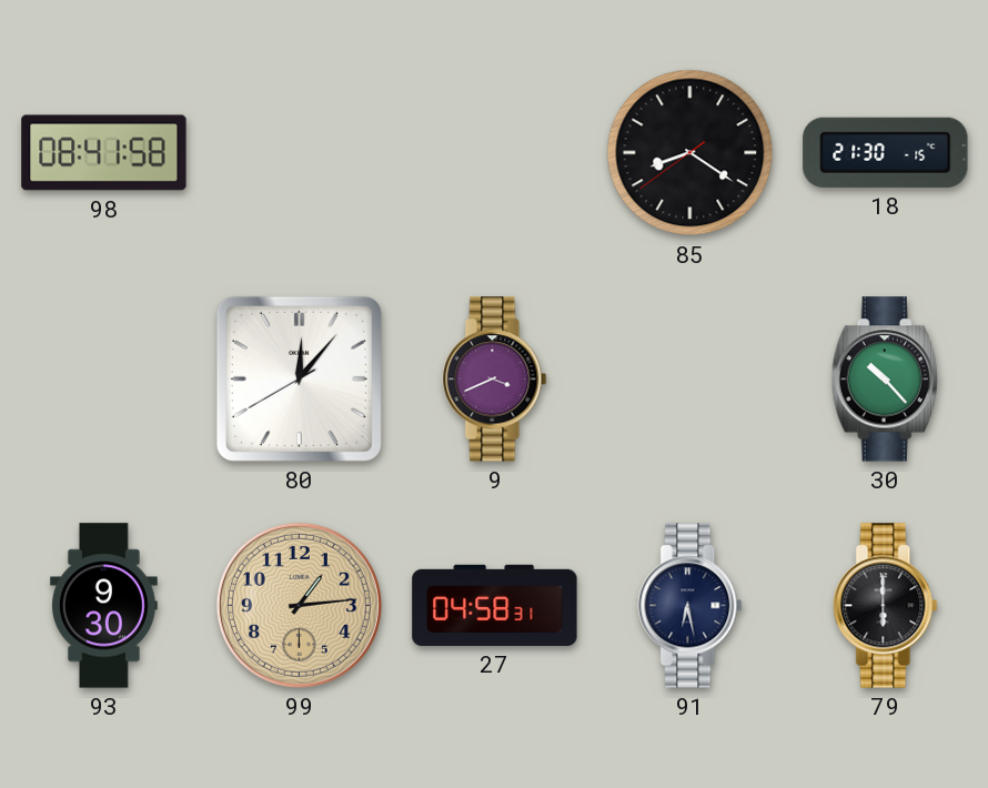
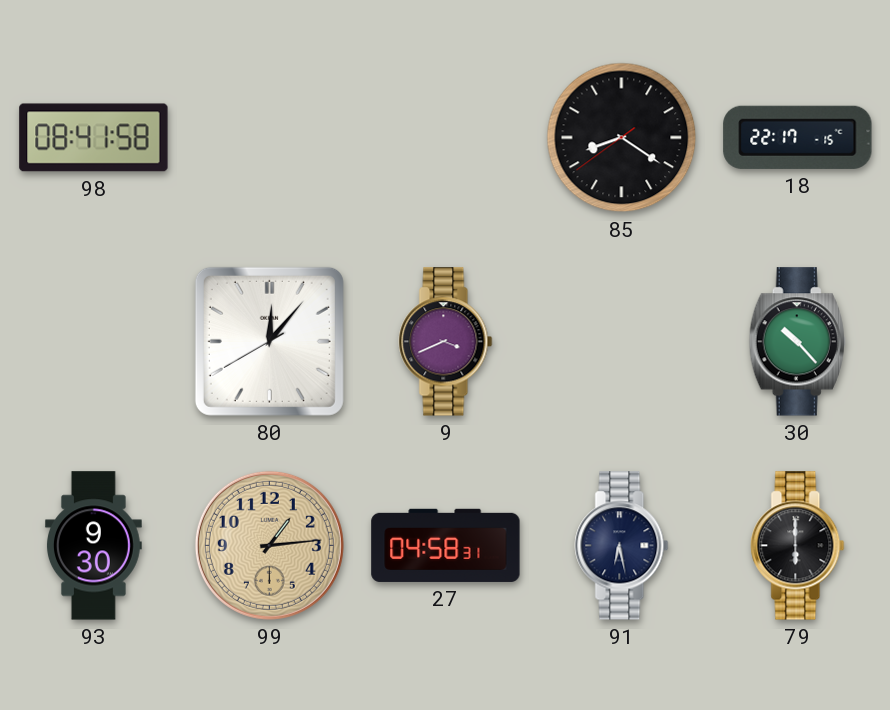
18: 21:30 -> 22:17
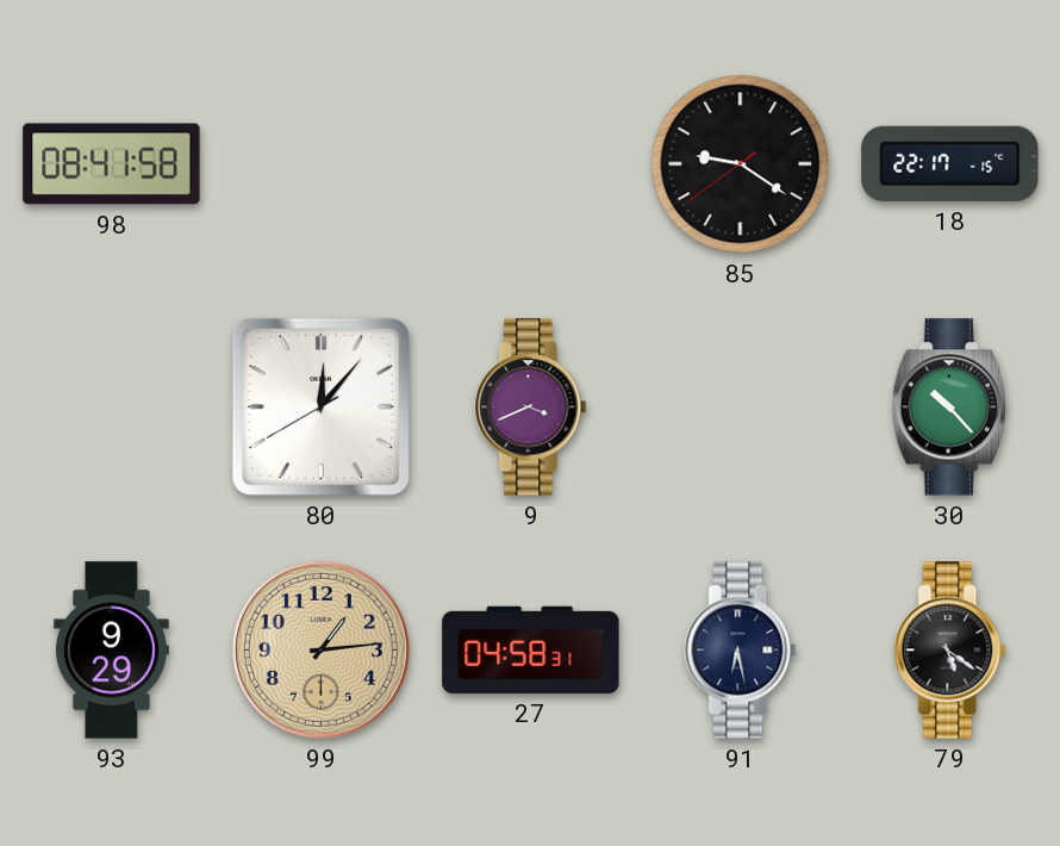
85: 8:20 -> 9:20
93: 9:30 -> 9:29
79: 6:00 -> 5:21
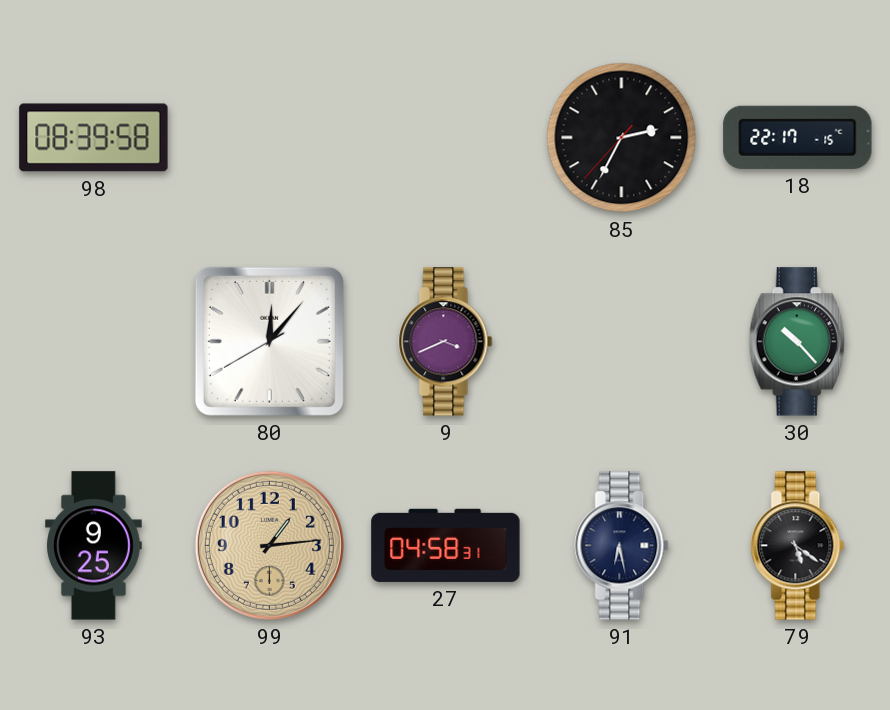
98: 08:41 -> 08:39
85: 9:20 -> 2:34
93: 9:29 -> 9:25
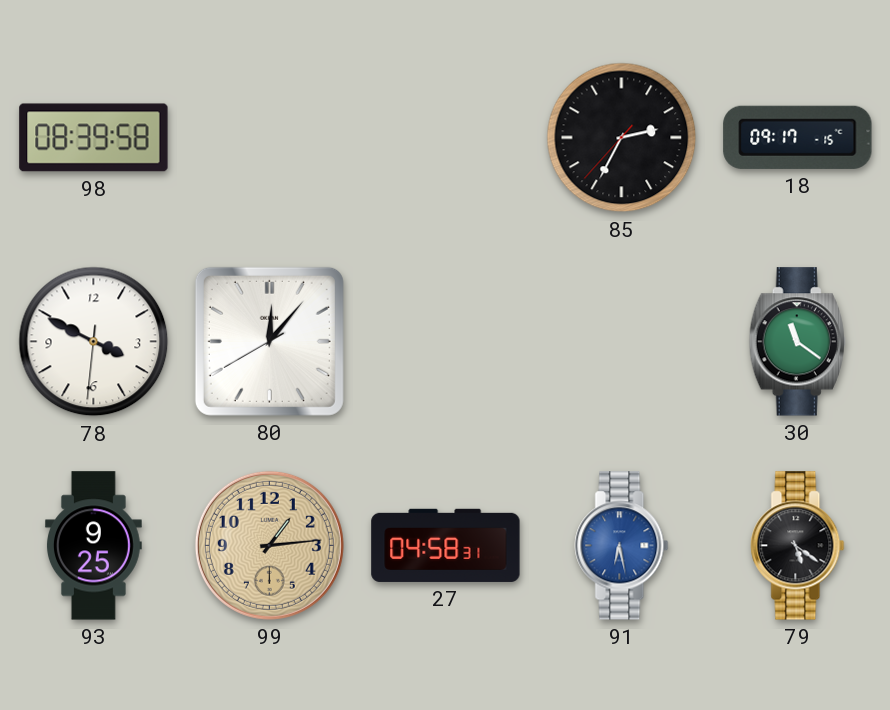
18: 22:17 -> 09:17
78: none -> 3:49
9: 3:41 -> none
30: 10:23 -> 11:21
91 dial: navy -> blue
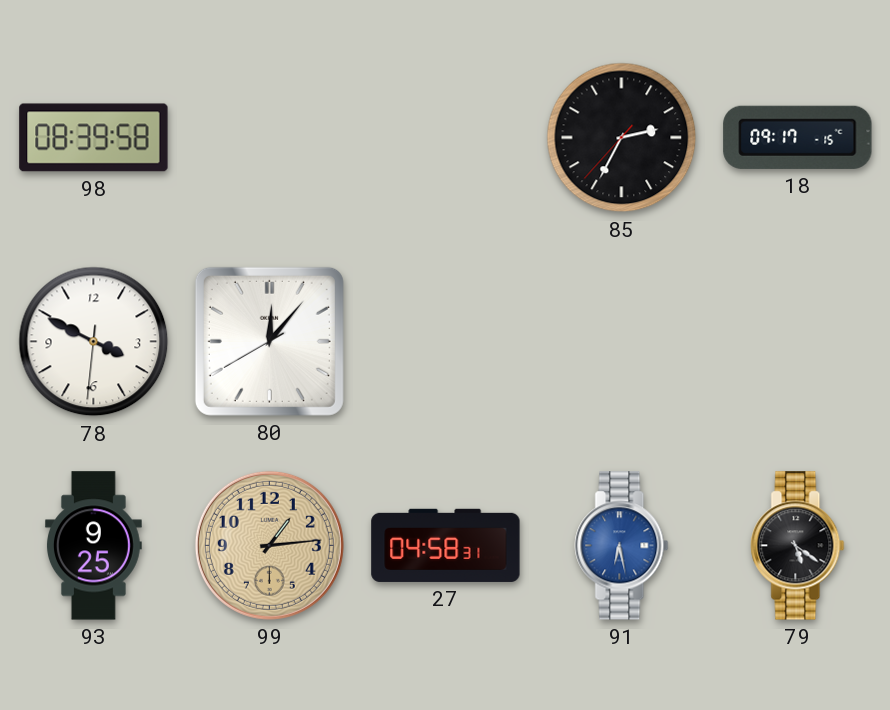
30: 11:21 -> none
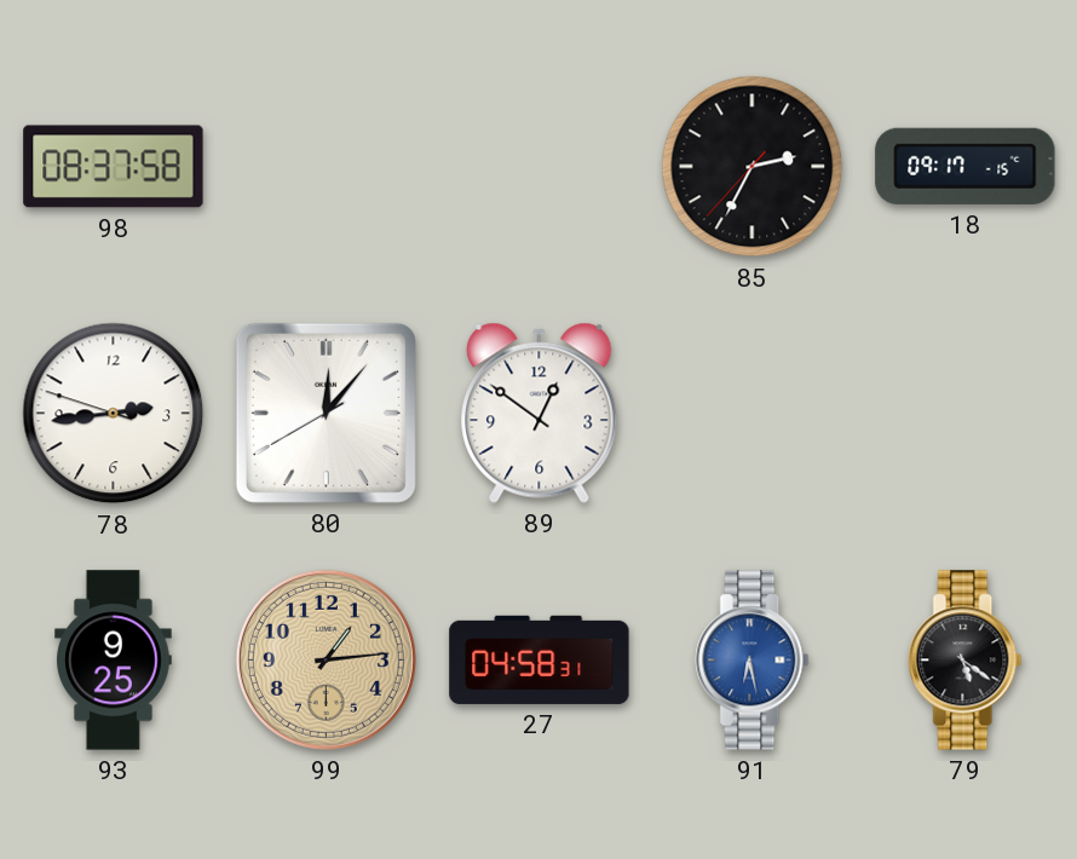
98: 08:39 -> 08:37
78: 3:49 -> 2:43
89: none -> 12:51
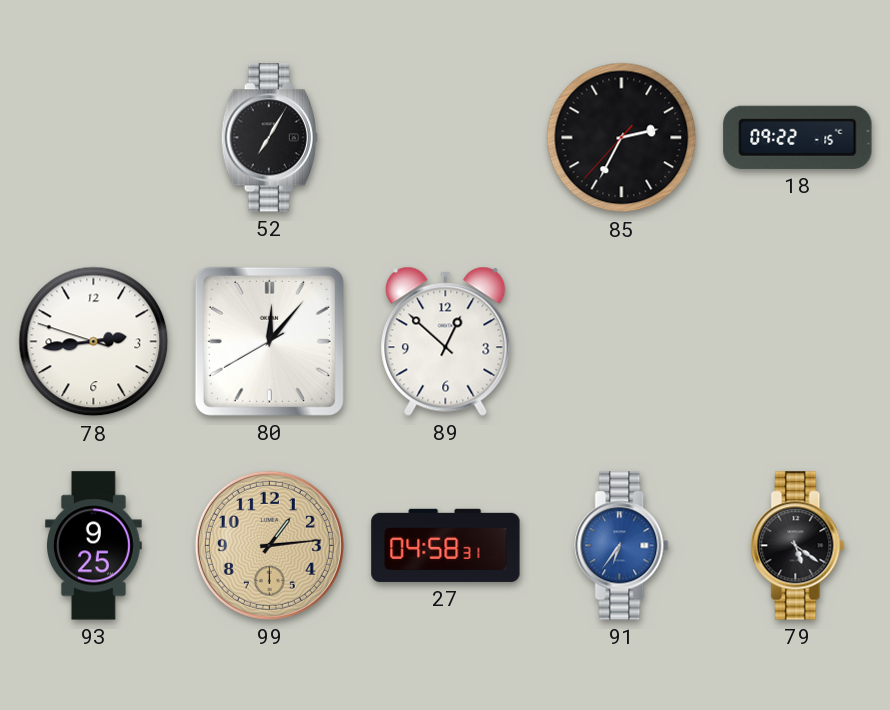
98: 08:37 -> none
52: none -> 7:05
18: 09:17 -> 09:22
89: 12:51 -> 12:52
91: 6:28 -> 6:36
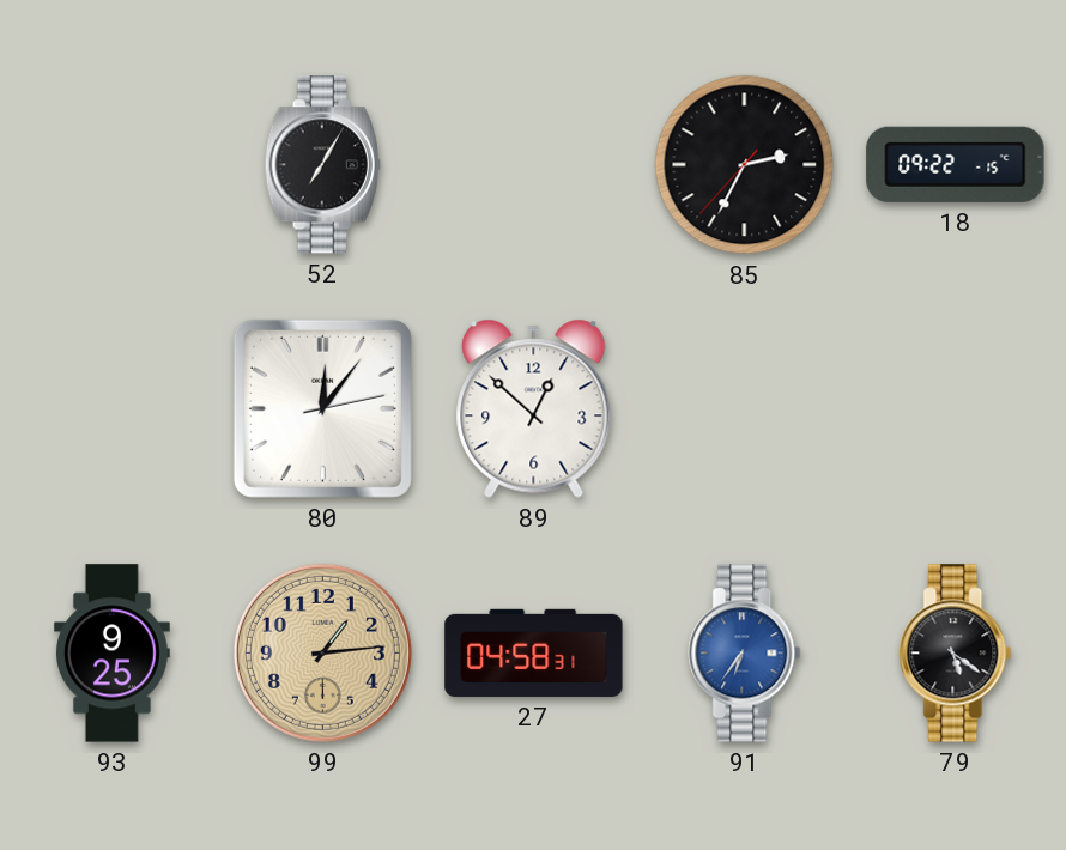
78: 2:43 -> none
80: 12:06:40 -> 12:06:13
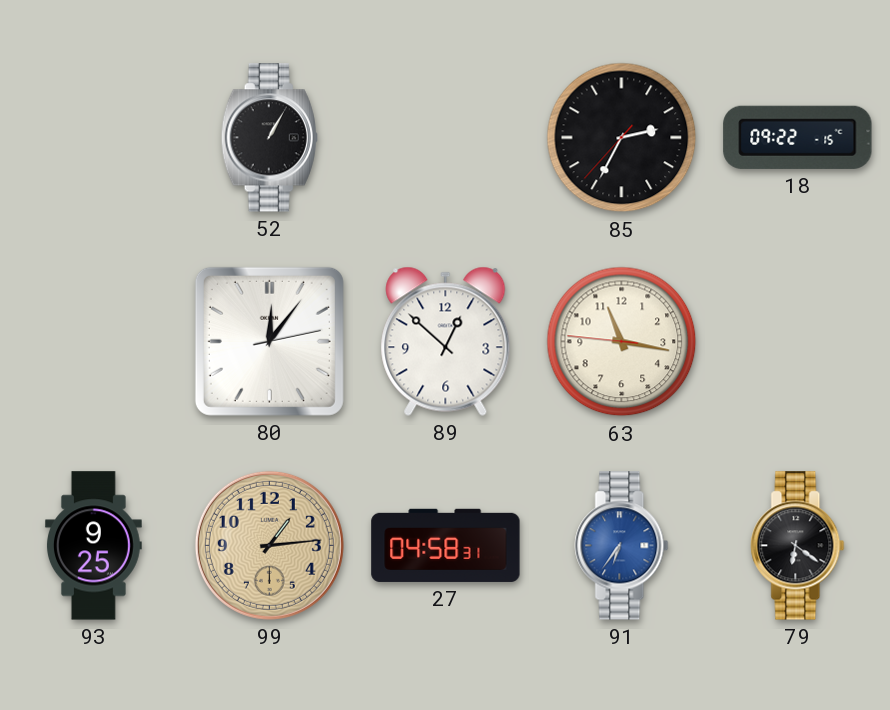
52: 7:05 -> 1:05
63: none -> 11:16
79: 5:21 -> 6:21
